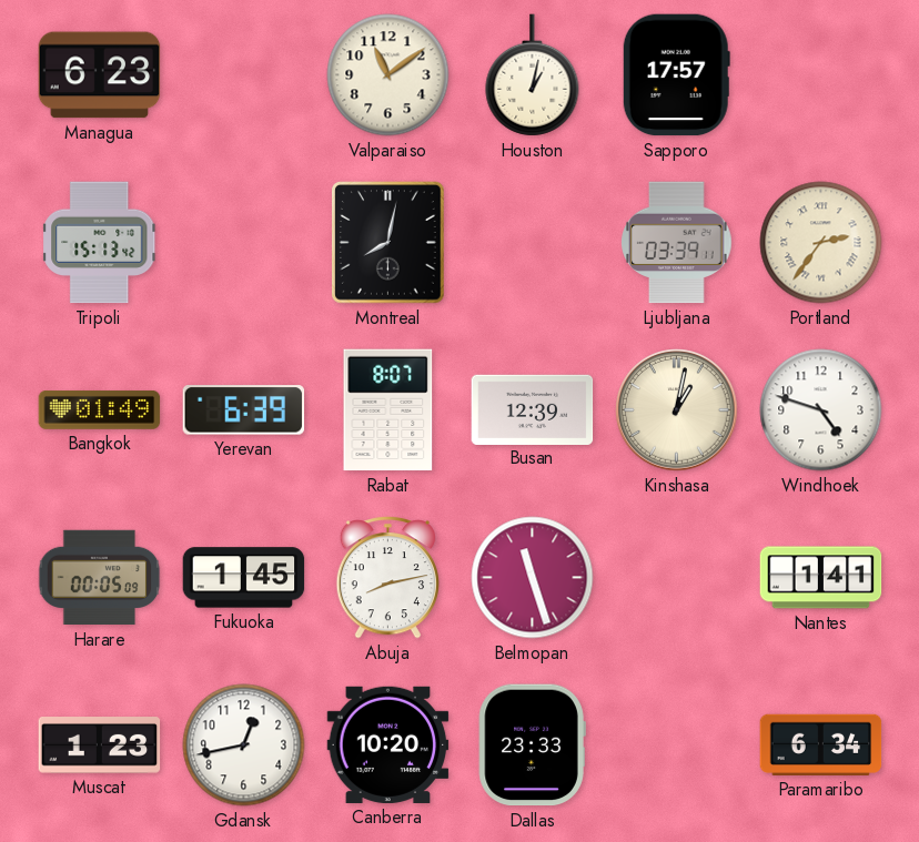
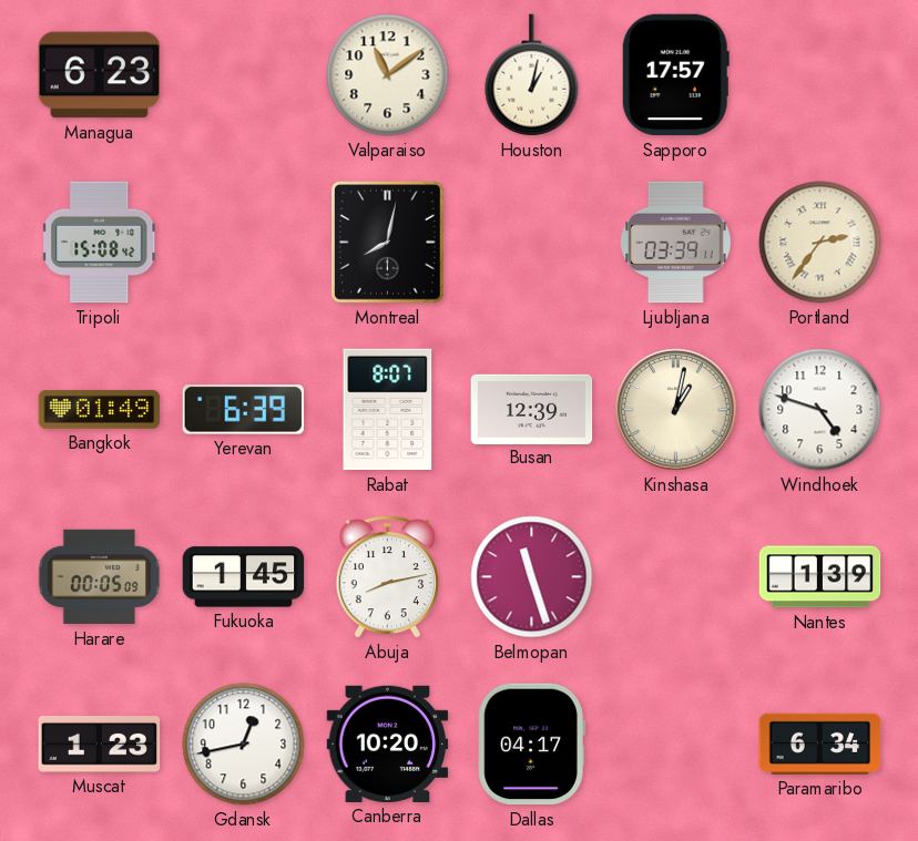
Tripoli: 15:13 -> 15:08
Nantes: 1:41 -> 1:39
Dallas: 23:33 -> 04:17
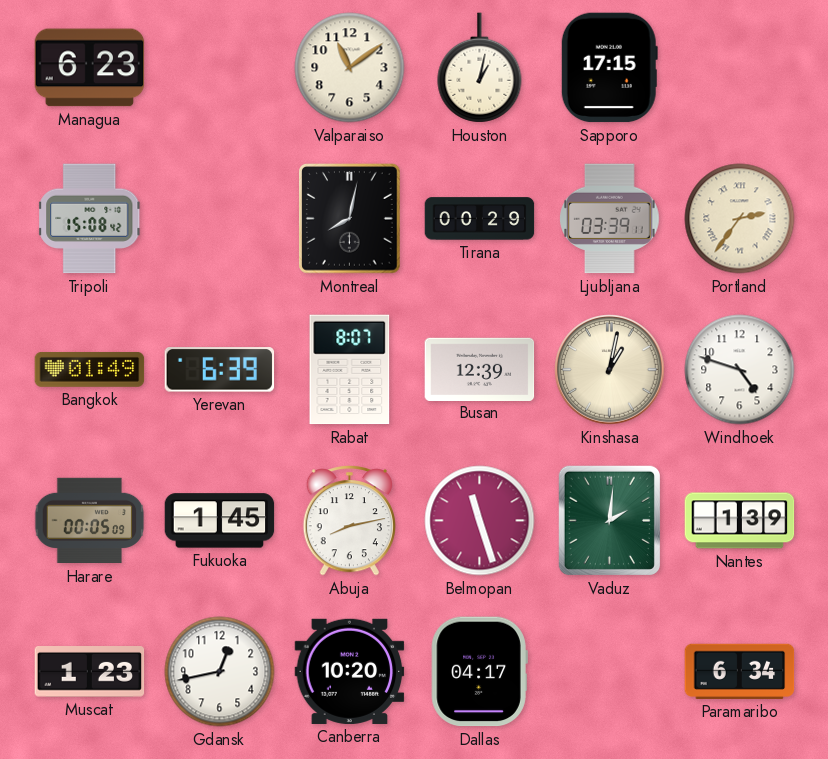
Sapporo: 17:57 -> 17:15
Tirana: none -> 00:29
Vaduz: none -> 2:01
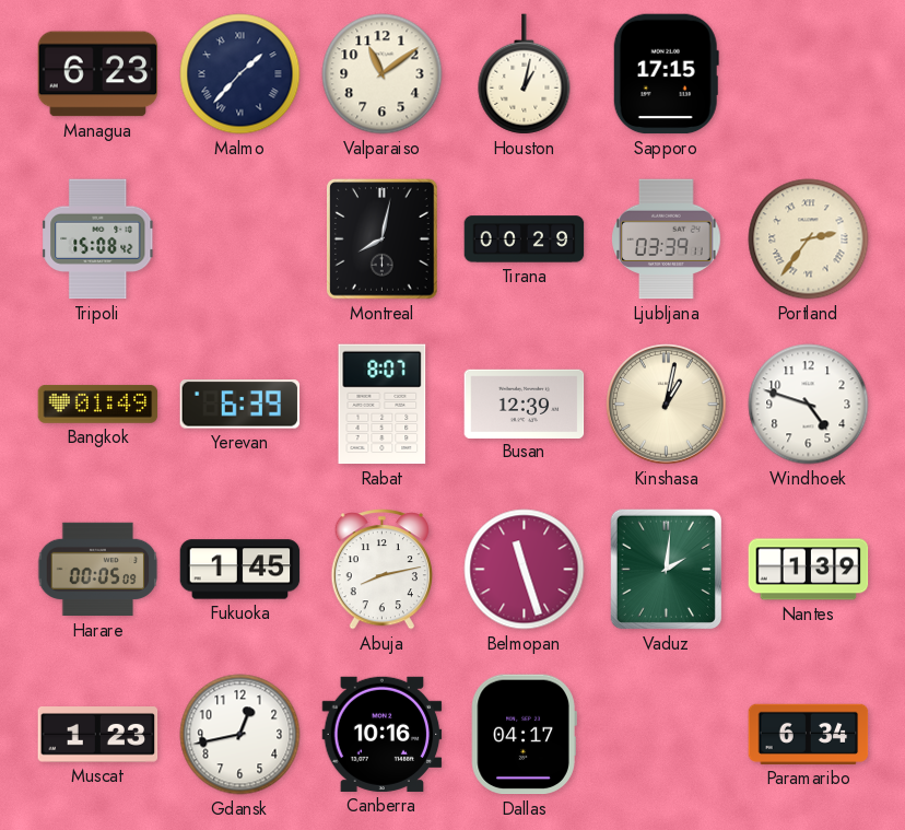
Malmo: none -> 1:37
Canberra: 10:20 -> 10:16
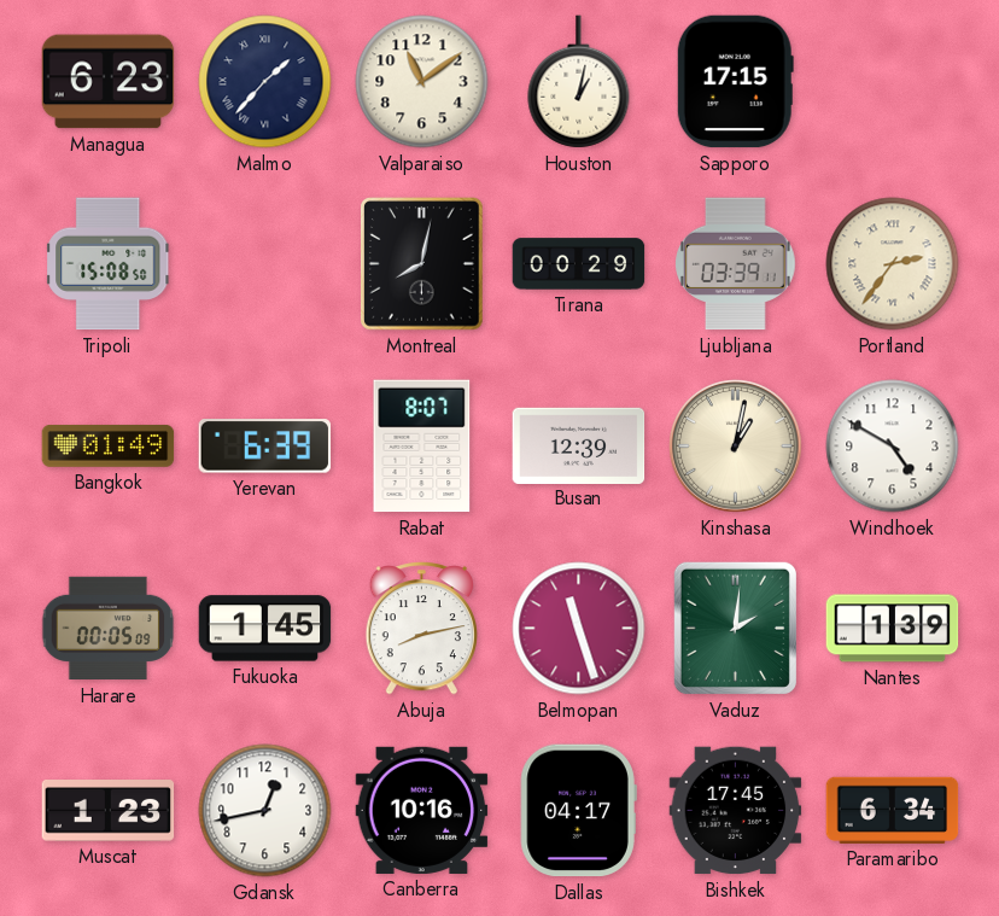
Tripoli: 15:08:42 -> 15:08:50
Windhoek: 4:48 -> 4:50
Bishkek: none -> 17:45
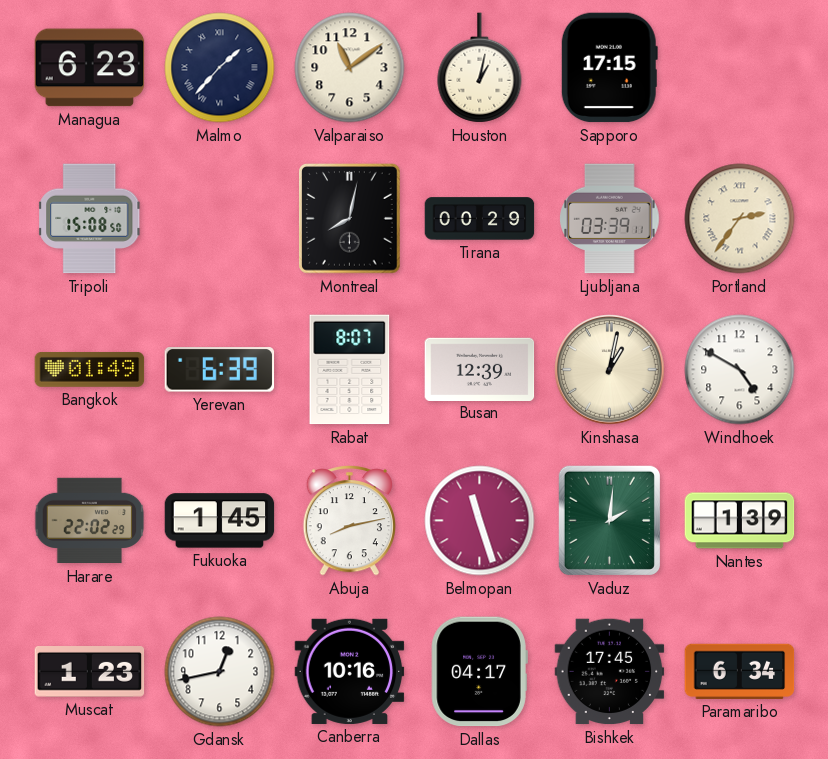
Harare: 00:05 -> 22:02
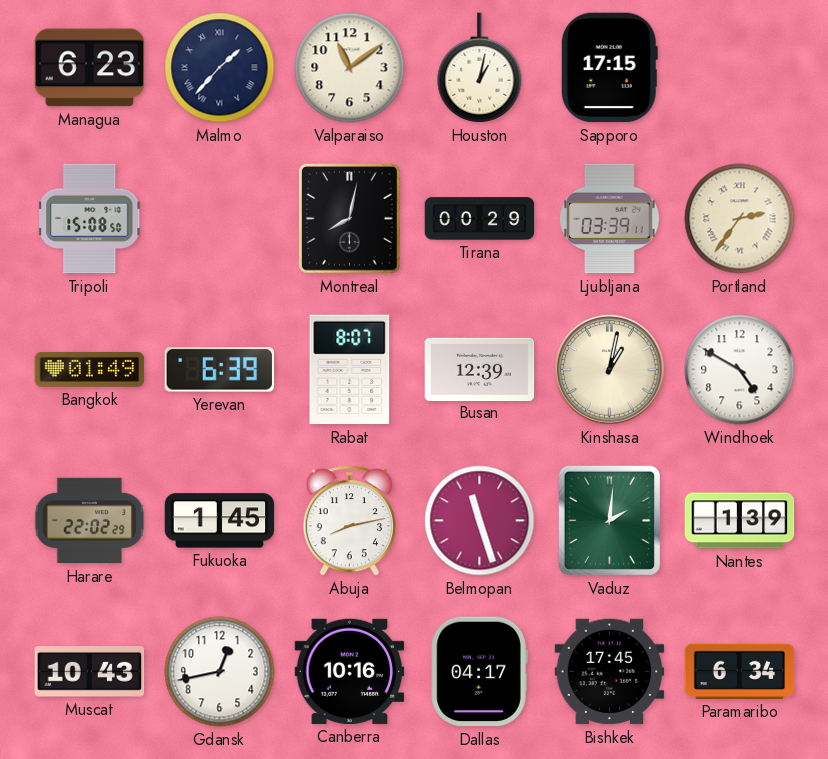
Muscat: 1:23 -> 10:43
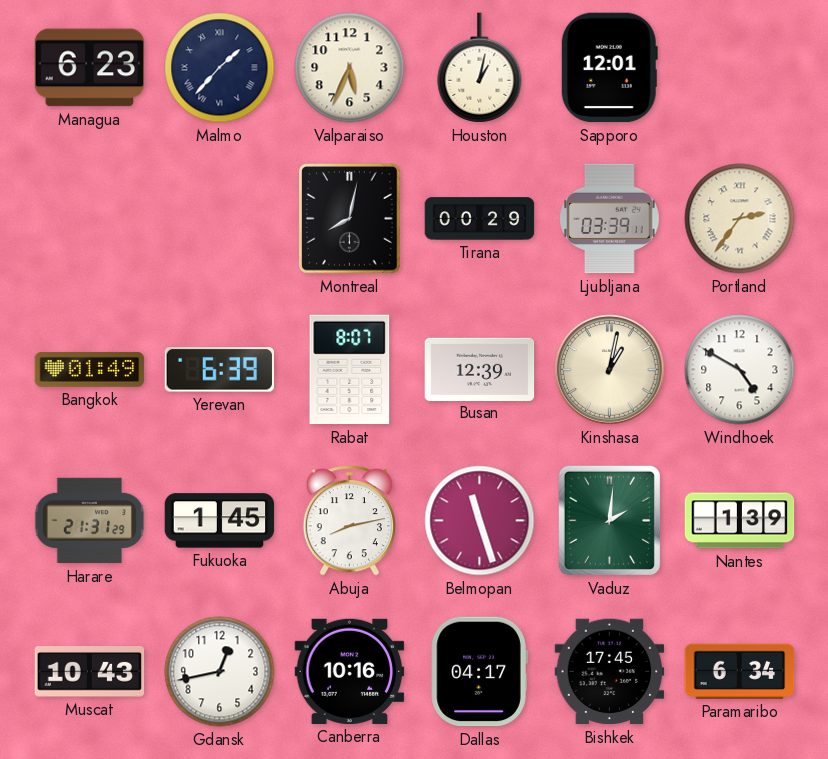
Valparaiso: 11:09 -> 5:34
Sapporo: 17:15 -> 12:01
Tripoli: 15:08 -> none
Harare: 22:02 -> 21:31
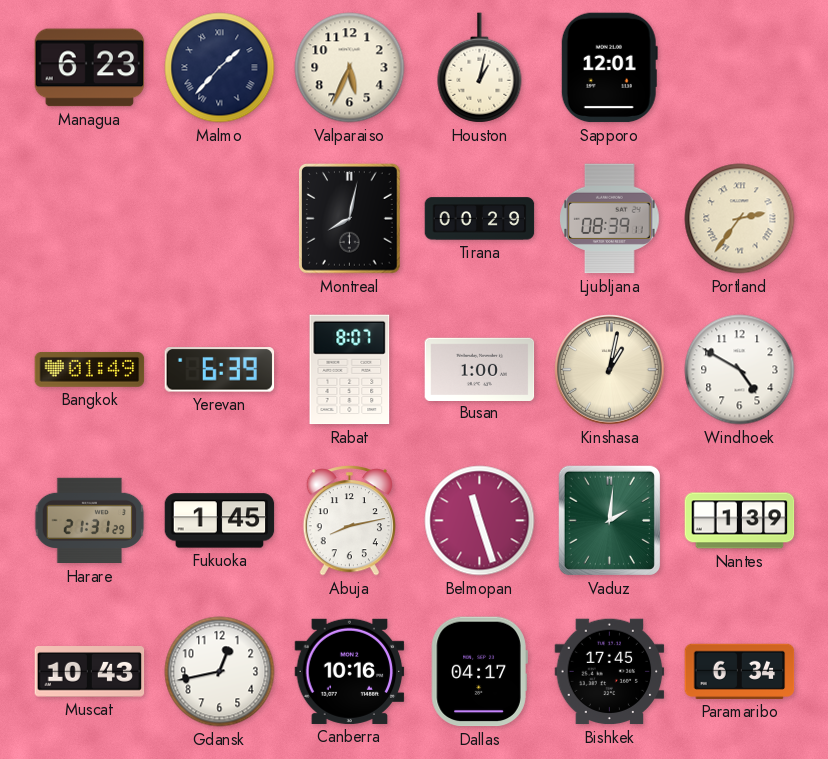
Ljubljana: 03:39 -> 08:39
Busan: 12:39 -> 1:00
